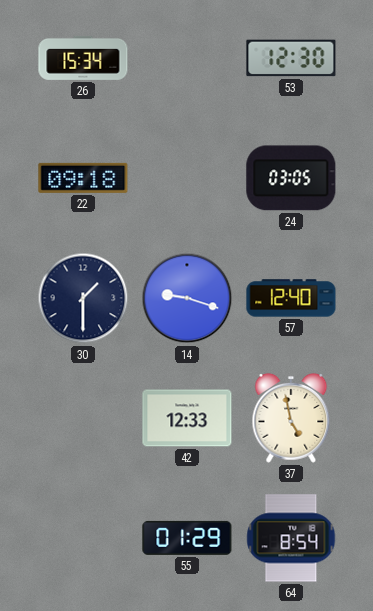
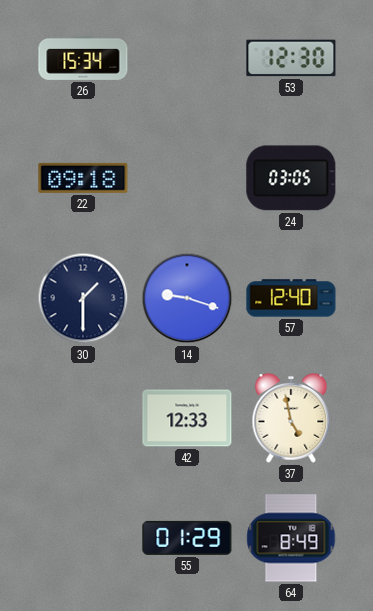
64: 8:54 -> 8:49
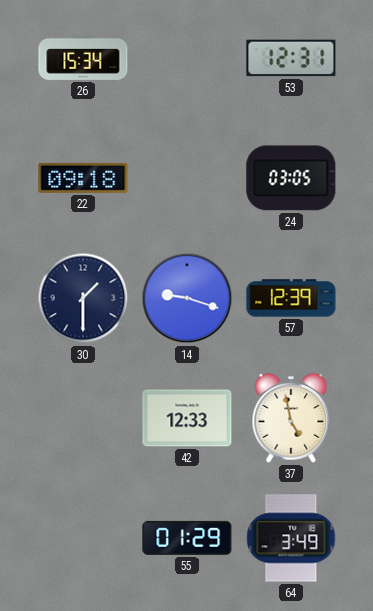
53: 12:30 -> 12:31
57: 12:40 -> 12:39
64: 8:49 -> 3:49
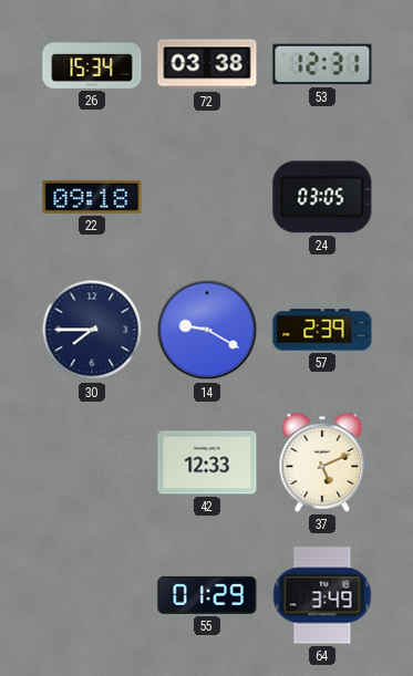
72: none -> 03:38
30: 1:30 -> 7:45
14: 9:18 -> 9:20
57: 12:39 -> 2:39
37: 4:58 -> 5:11
